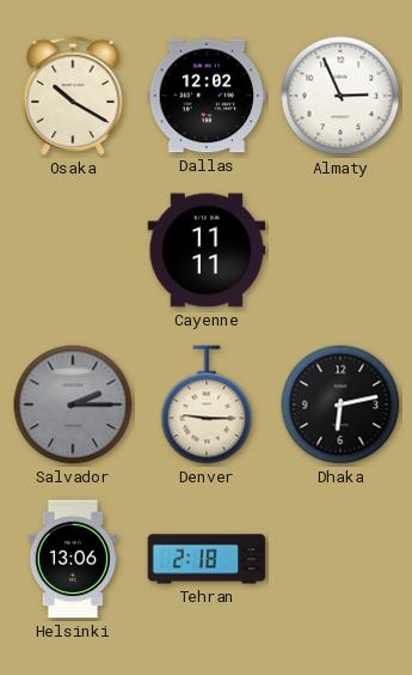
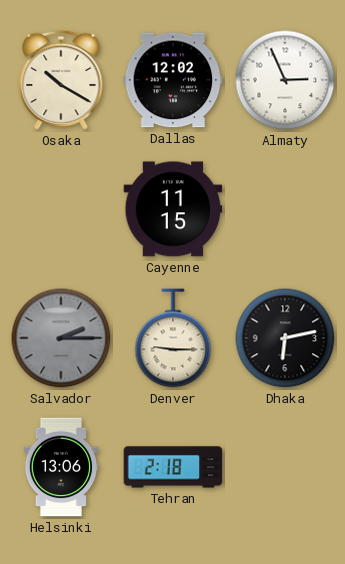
Cayenne: 11:11 -> 11:15
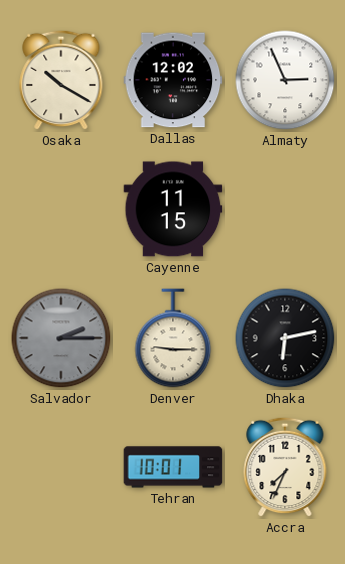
Helsinki: 13:06 -> none
Tehran: 2:18 -> 10:01
Accra: none -> 7:34
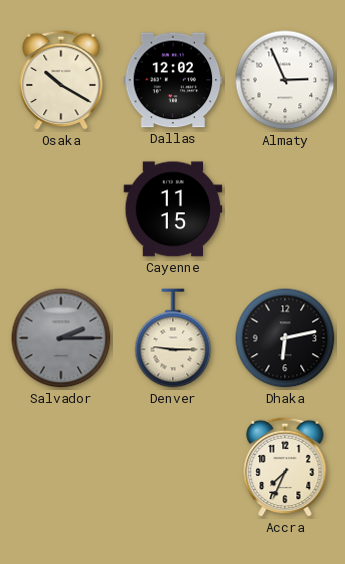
Tehran: 10:01 -> none
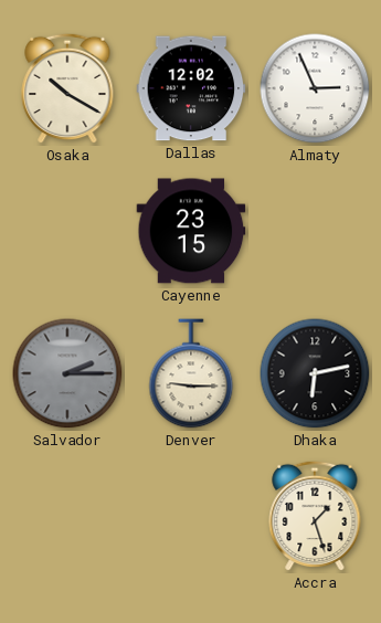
Cayenne: 11:15 -> 23:15
Accra: 7:34 -> 1:27
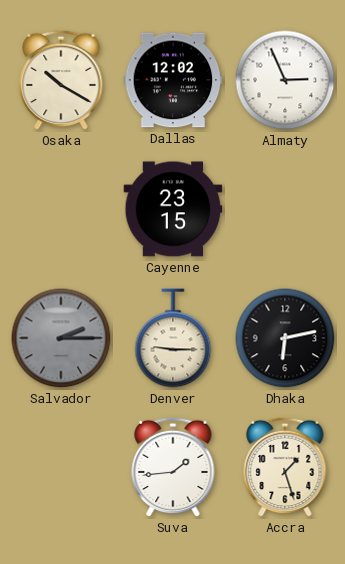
Suva: none -> 1:44
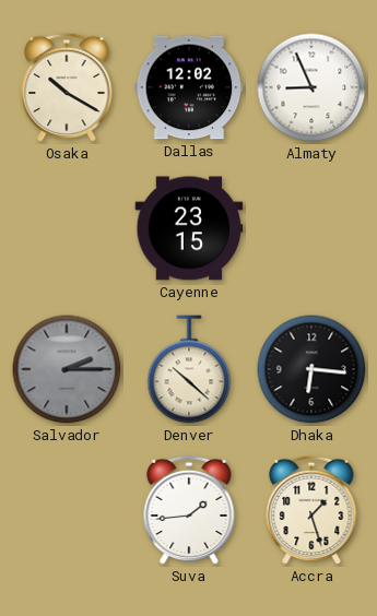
Almaty: 2:56 -> 8:56
Denver: 9:15 -> 10:22
Dhaka: 6:13 -> 6:16
